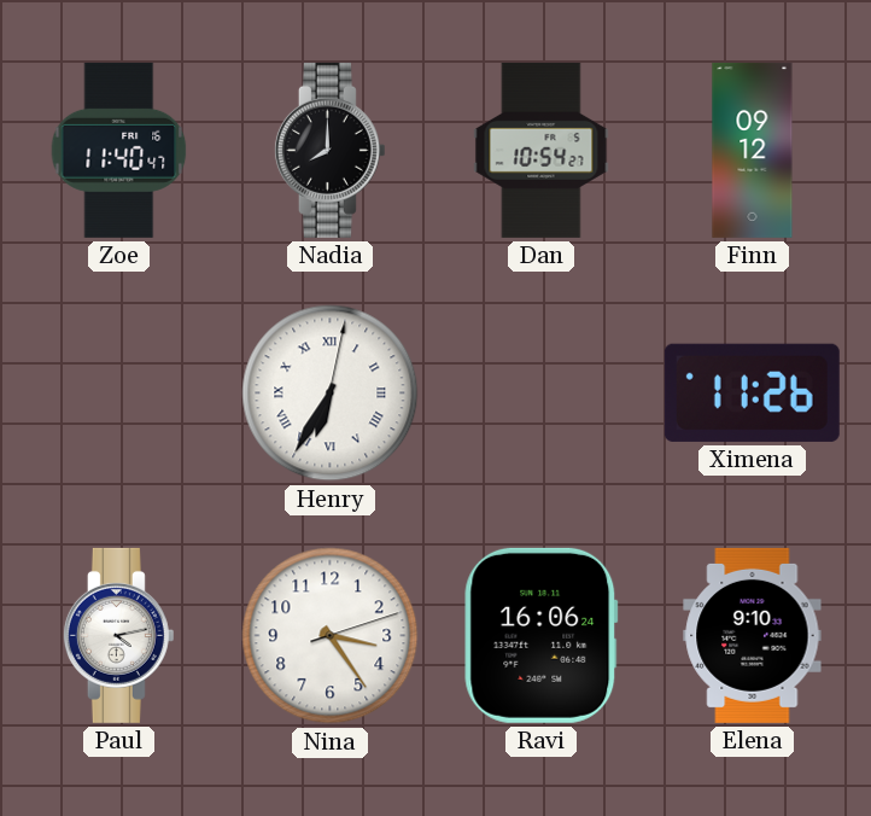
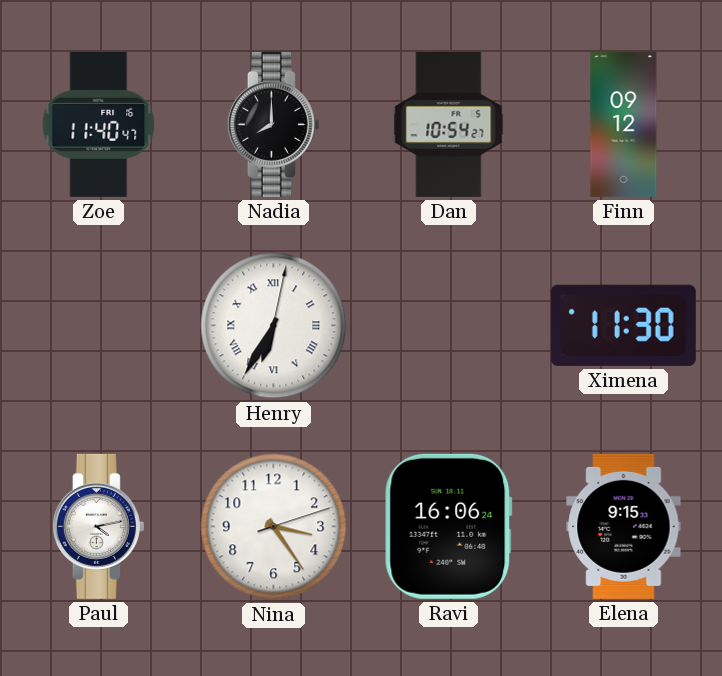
Ximena: 11:26 -> 11:30
Elena: 9:10 -> 9:15
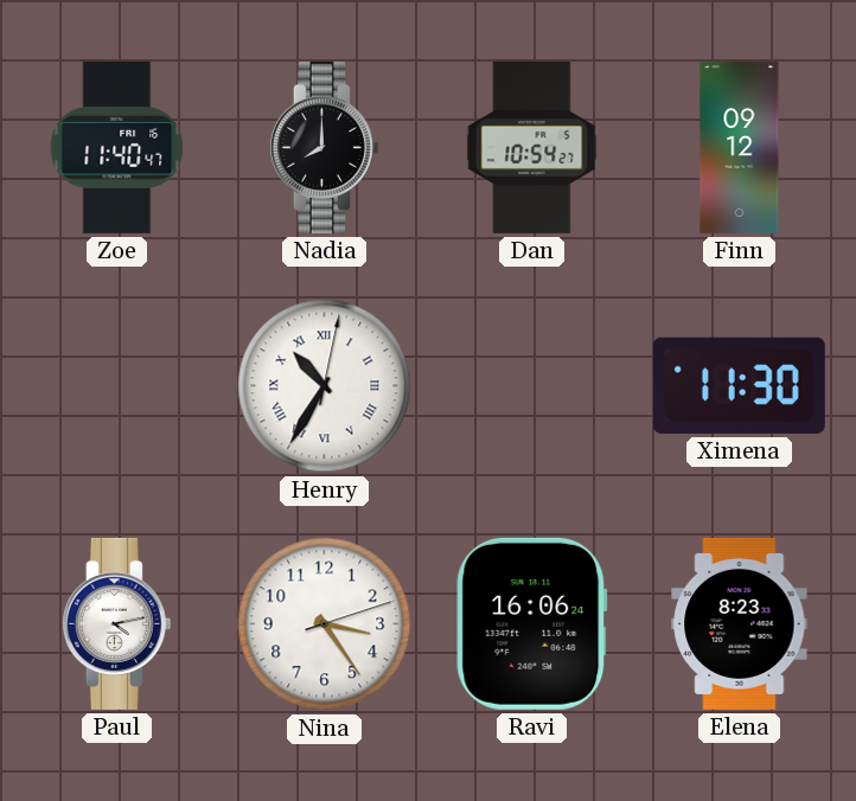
Henry: 6:35 -> 10:35
Elena: 9:15 -> 8:23
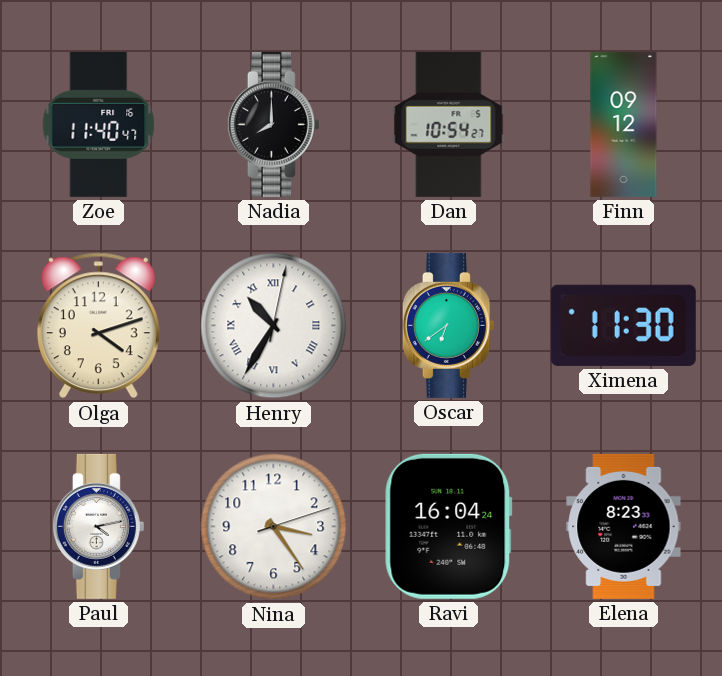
Olga: none -> 4:12
Oscar: none -> 6:39
Ravi: 16:06 -> 16:04
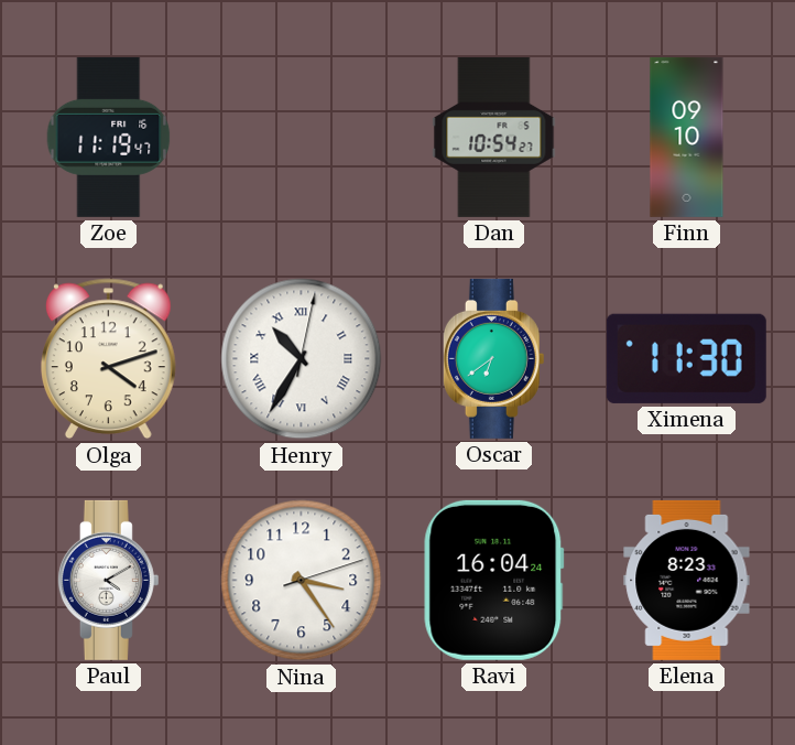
Zoe: 11:40 -> 11:19
Nadia: 8:00 -> none
Finn: 09:12 -> 09:10
Paul: 4:13 -> 4:10
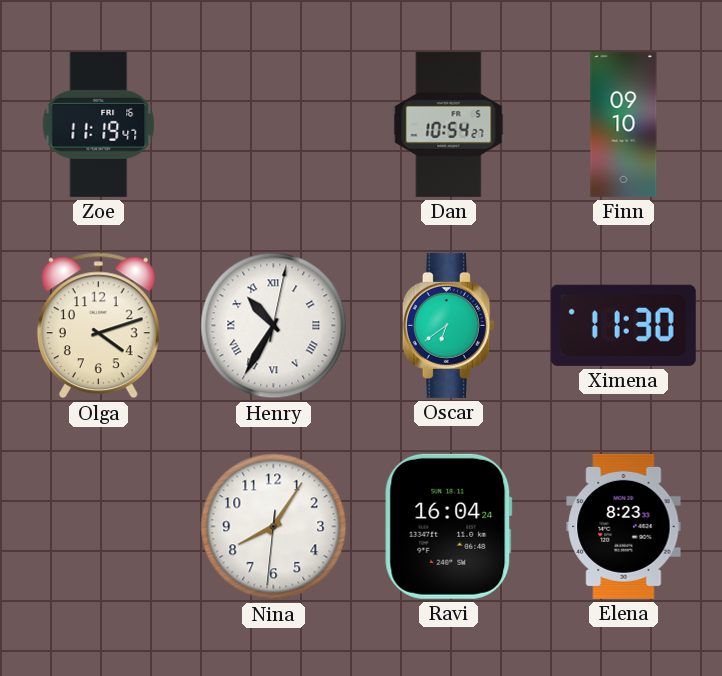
Paul: 4:10 -> none
Nina: 3:24 -> 8:05
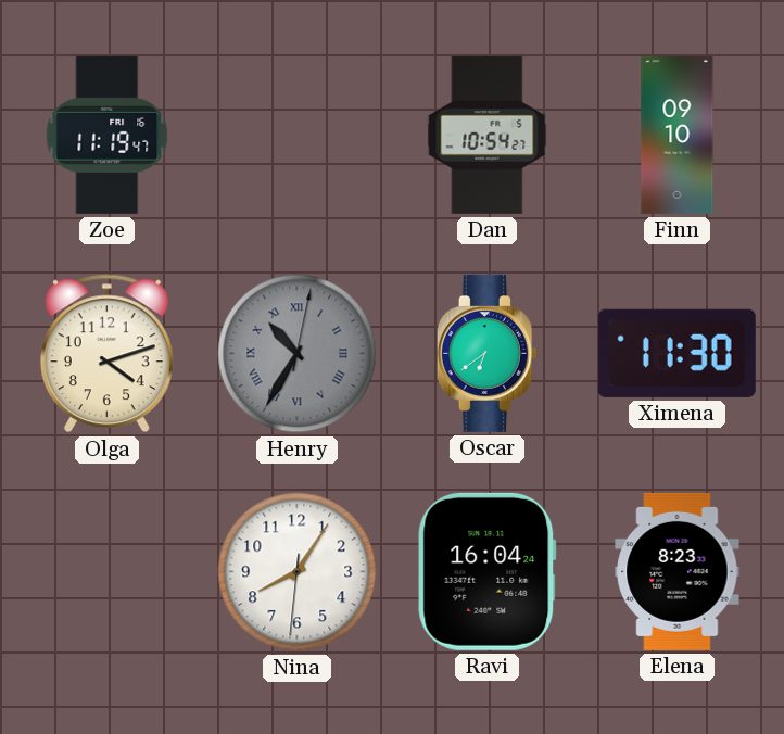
Henry dial: white -> grey
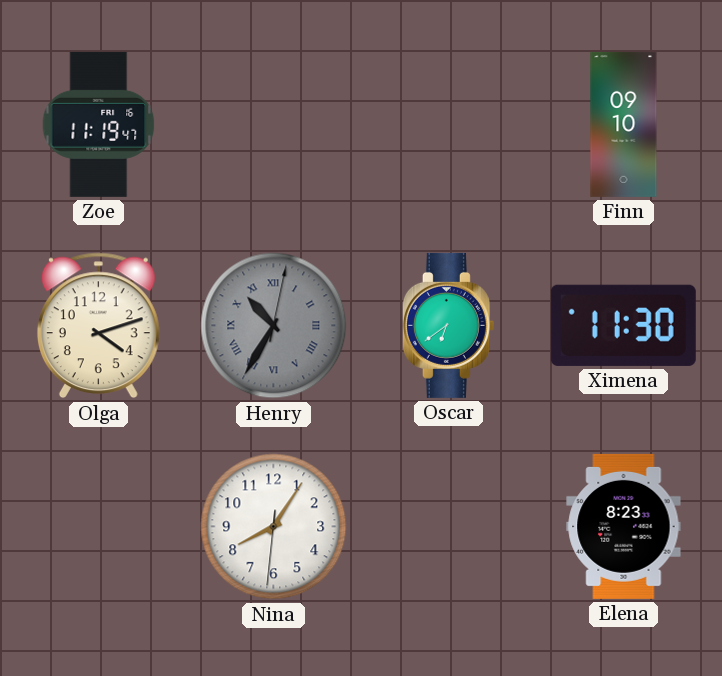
Dan: 10:54 -> none
Ravi: 16:04 -> none
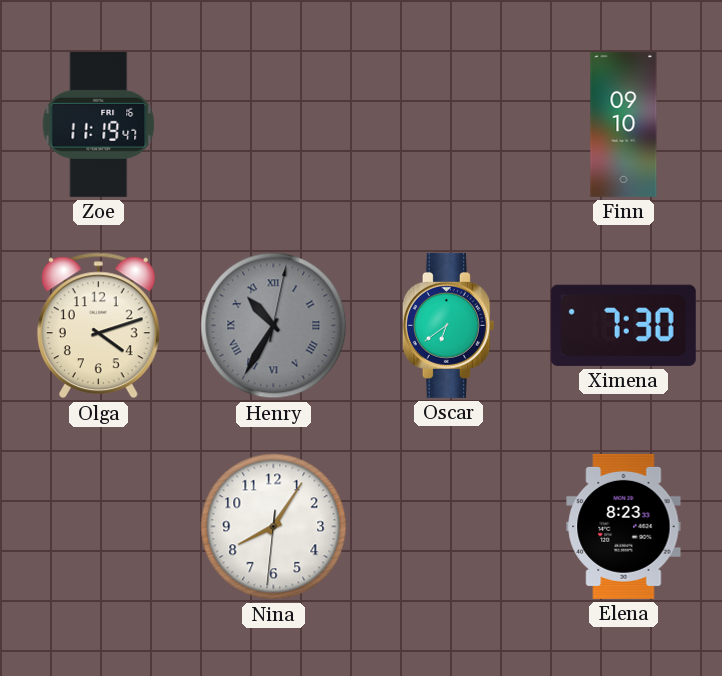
Ximena: 11:30 -> 7:30
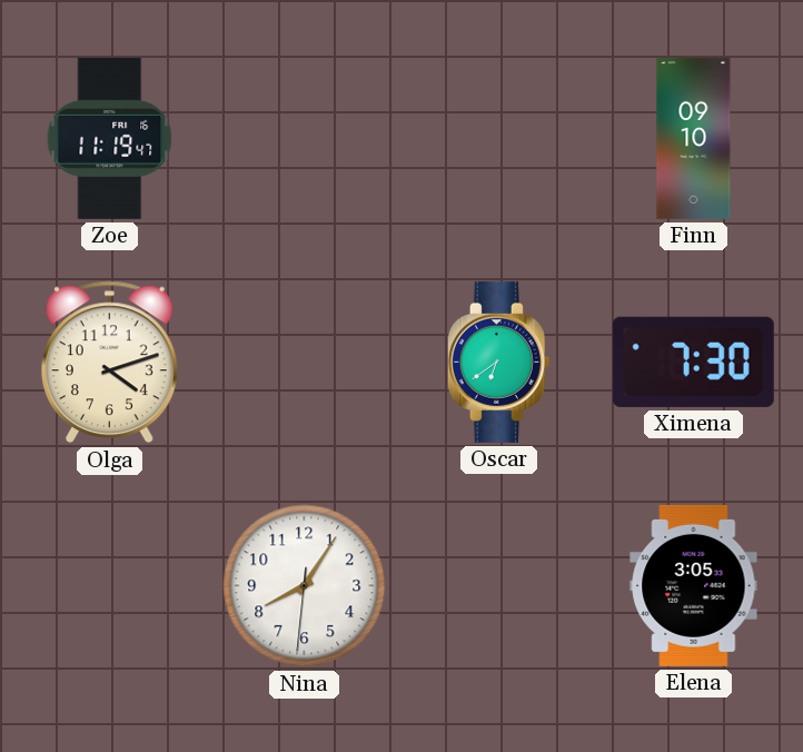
Henry: 10:35 -> none
Elena: 8:23 -> 3:05
